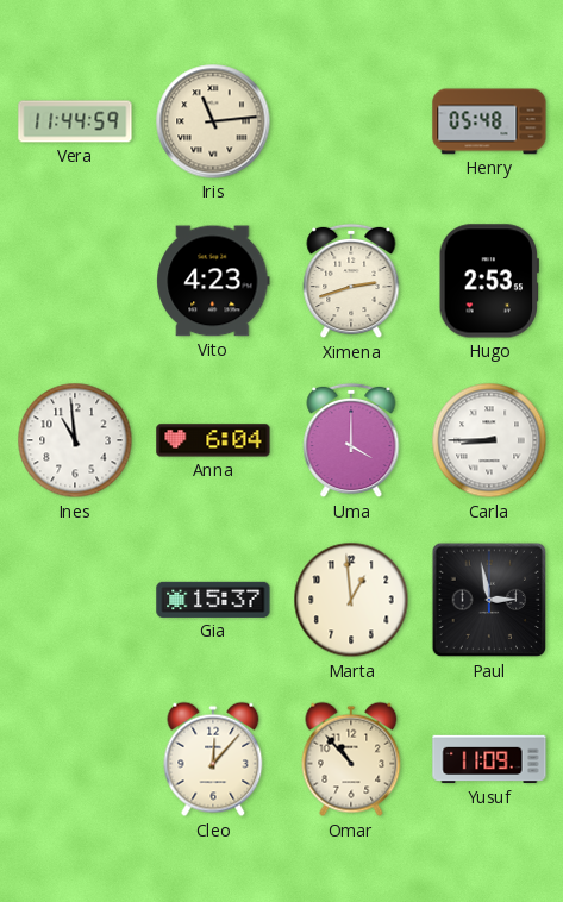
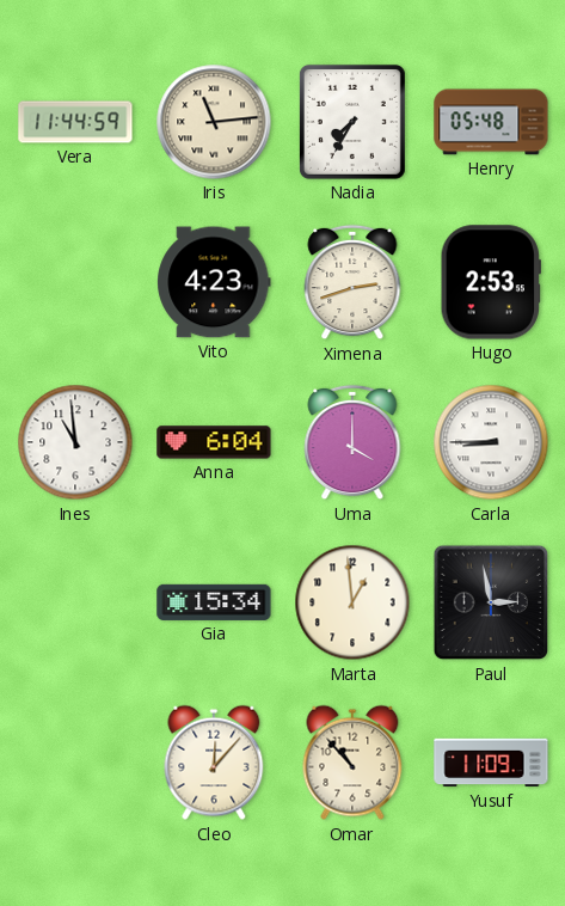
Nadia: none -> 7:35
Gia: 15:37 -> 15:34
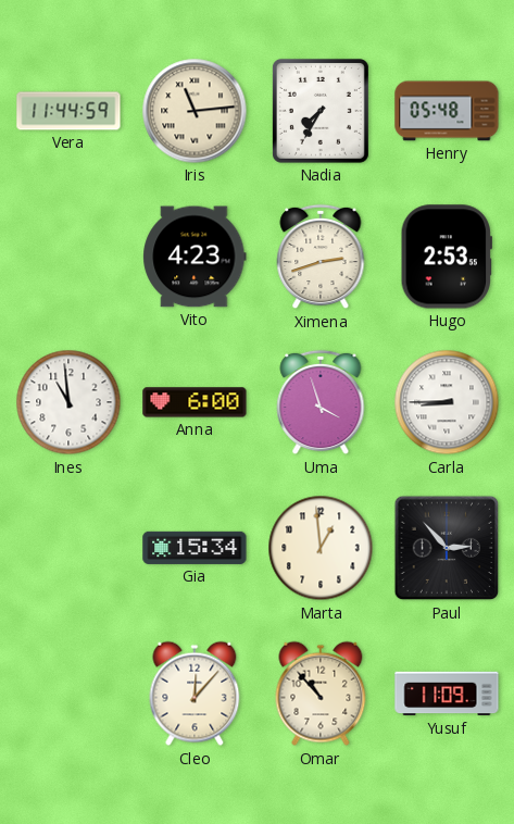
Anna: 6:04 -> 6:00
Uma: 4:00 -> 3:57
Paul: 2:58 -> 2:53
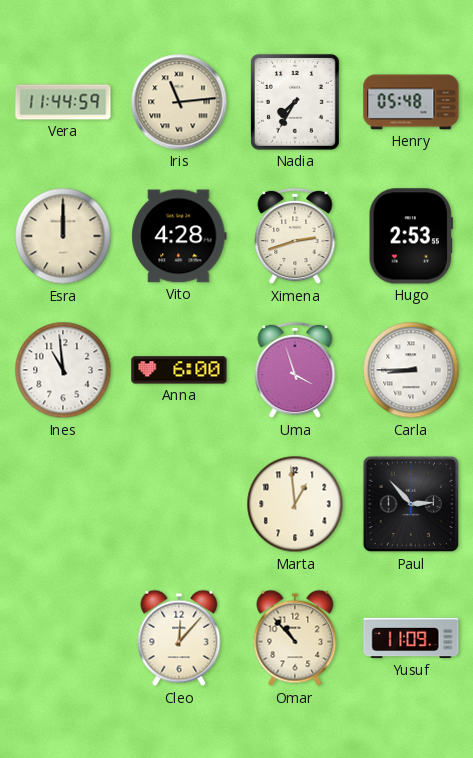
Esra: none -> 12:00
Vito: 4:23 -> 4:28
Gia: 15:34 -> none
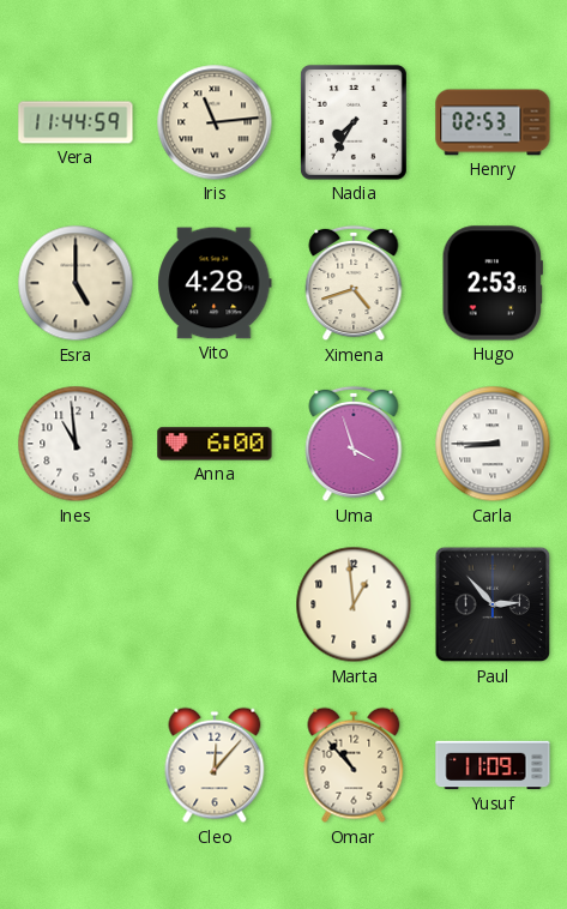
Henry: 05:48 -> 02:53
Esra: 12:00 -> 5:00
Ximena: 2:42 -> 4:42
